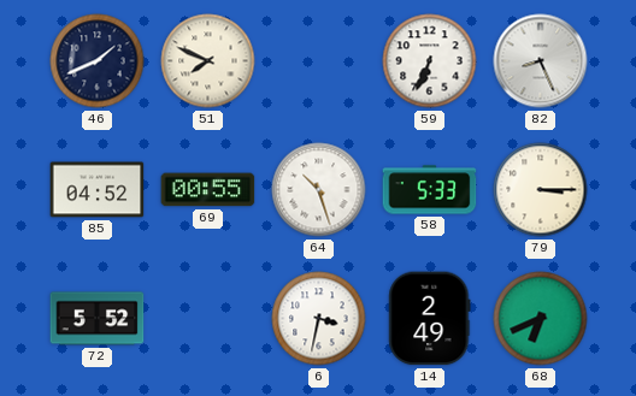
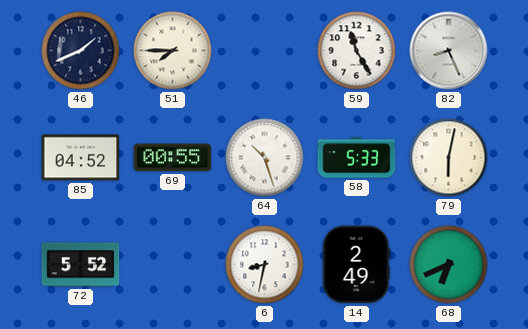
51: 7:49 -> 7:45
59: 6:34 -> 11:25
79: 3:15 -> 6:02
6: 3:32 -> 8:32
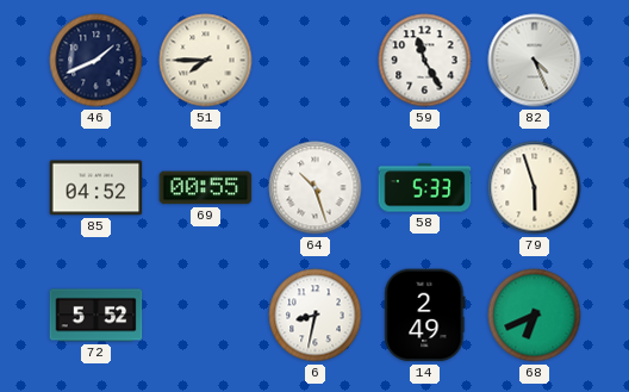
82: 8:26 -> 4:26
79: 6:02 -> 5:57
